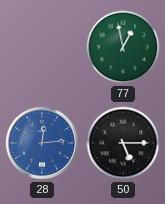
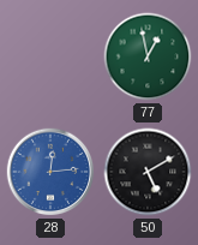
50: 5:15 -> 5:10
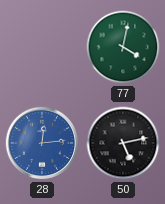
77: 12:58 -> 4:02
50: 5:10 -> 5:13
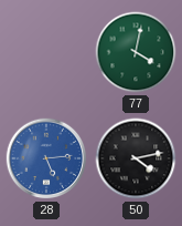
28: 12:14 -> 5:14
50: 5:13 -> 4:13
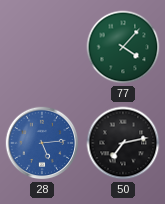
77: 4:02 -> 4:07
50: 4:13 -> 7:13
